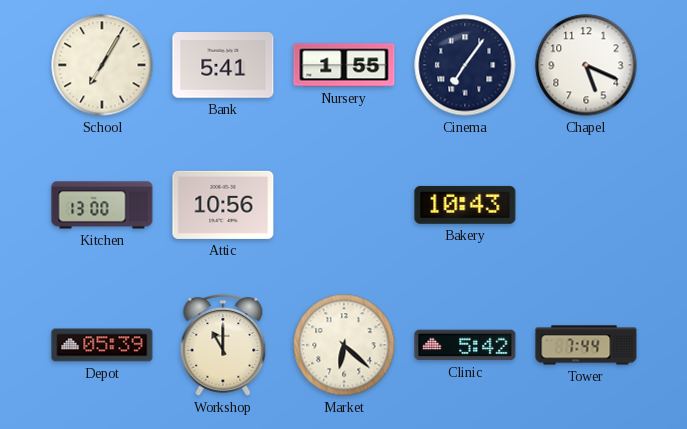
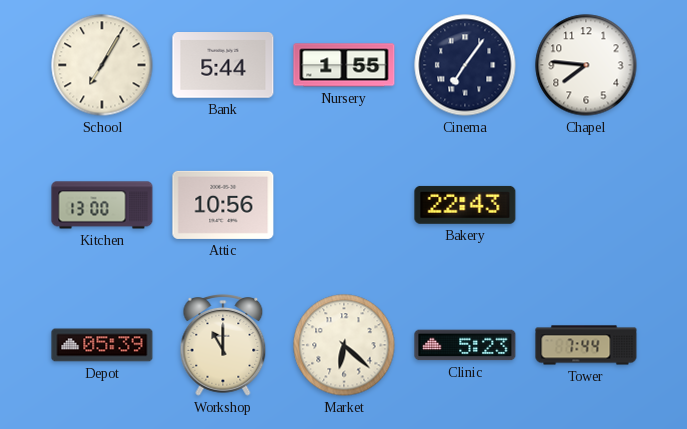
Bank: 5:41 -> 5:44
Chapel: 5:19 -> 7:46
Bakery: 10:43 -> 22:43
Clinic: 5:42 -> 5:23
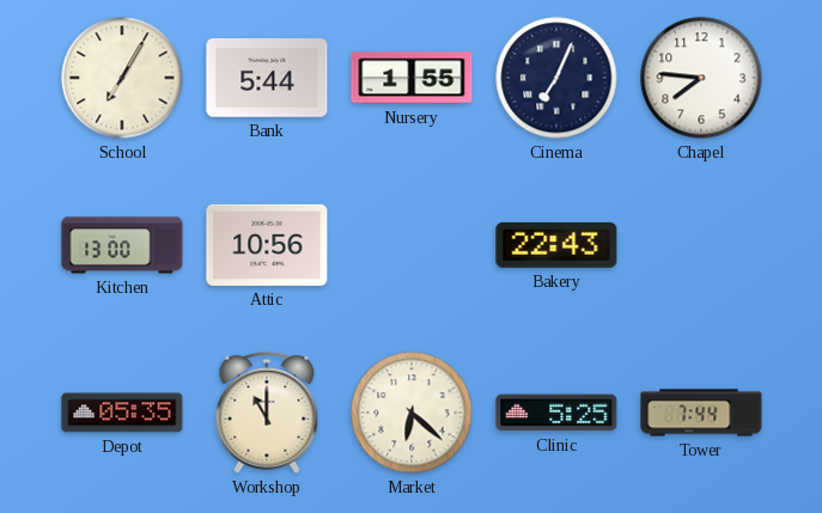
Cinema: 7:06 -> 7:04
Depot: 05:39 -> 05:35
Clinic: 5:23 -> 5:25
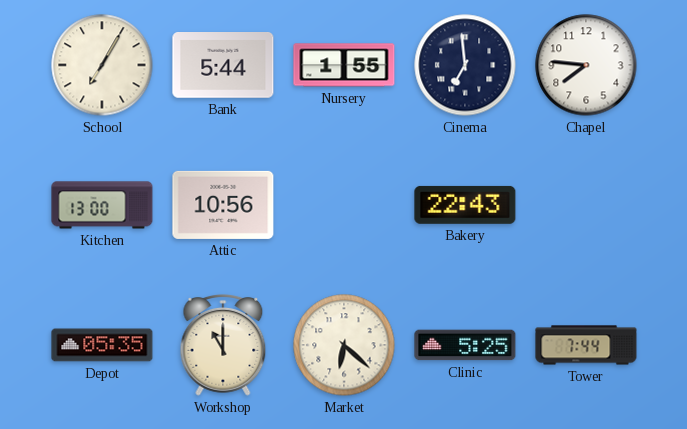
Cinema: 7:04 -> 6:59
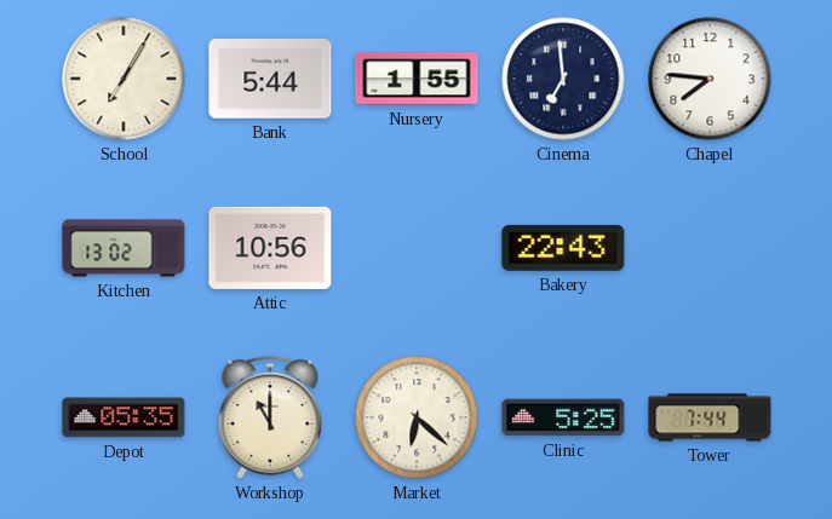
Kitchen: 13:00 -> 13:02
